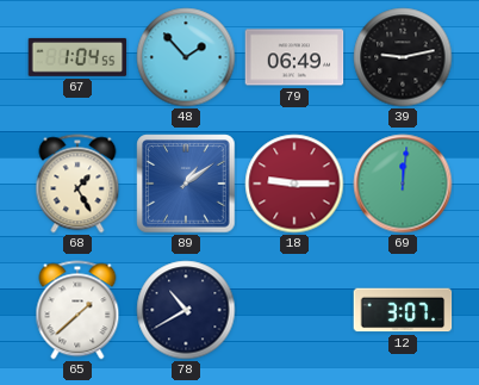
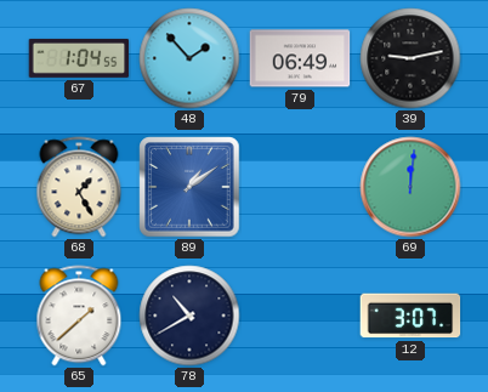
18: 9:15 -> none
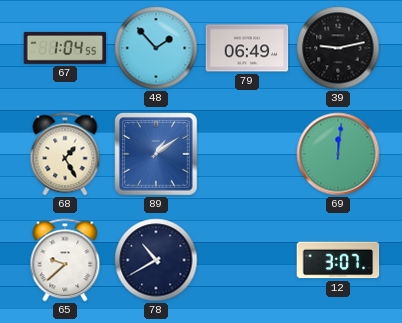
65: 1:38 -> 9:38
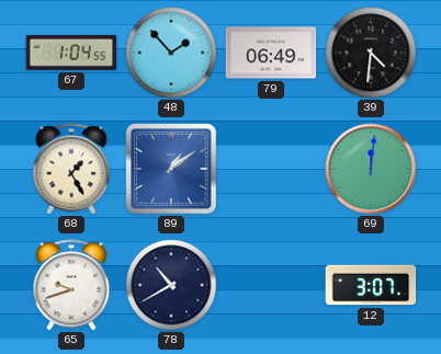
39: 9:13 -> 4:31
65: 9:38 -> 9:42
